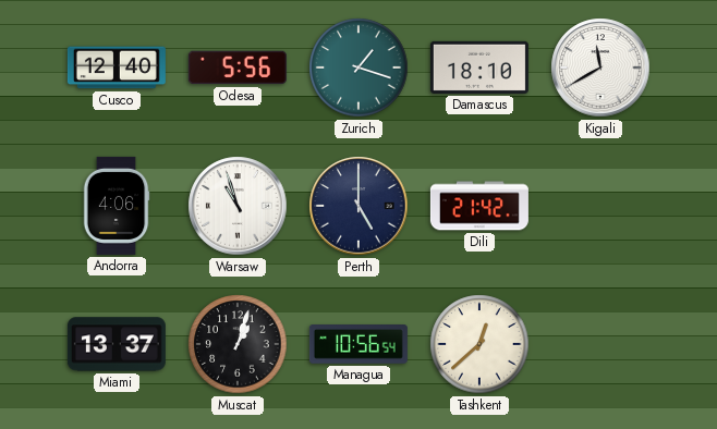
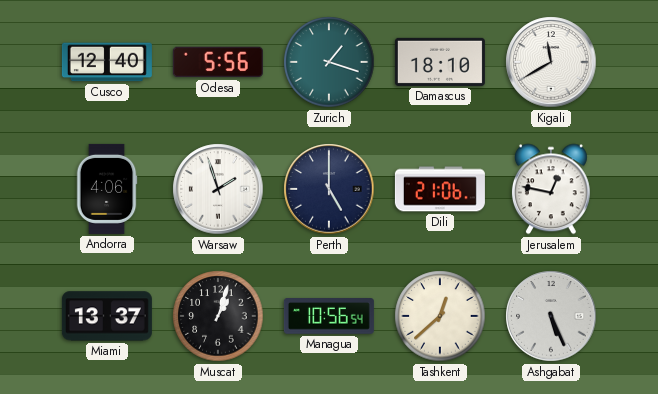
Warsaw: 10:57 -> 1:57
Dili: 21:42 -> 21:06
Jerusalem: none -> 12:47
Ashgabat: none -> 5:26
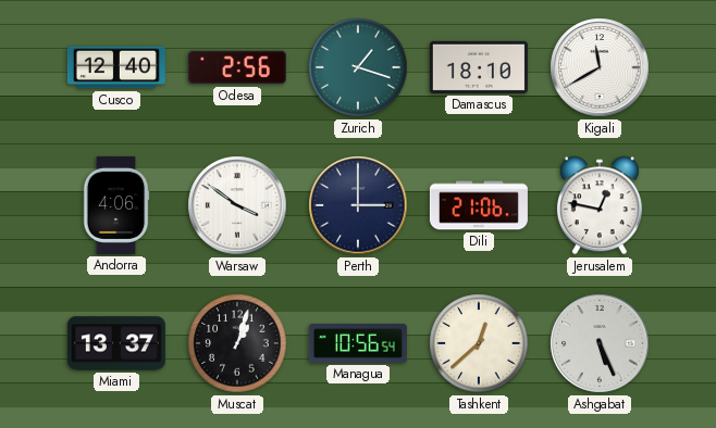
Odesa: 5:56 -> 2:56
Warsaw: 1:57 -> 3:51
Perth: 5:00 -> 3:00
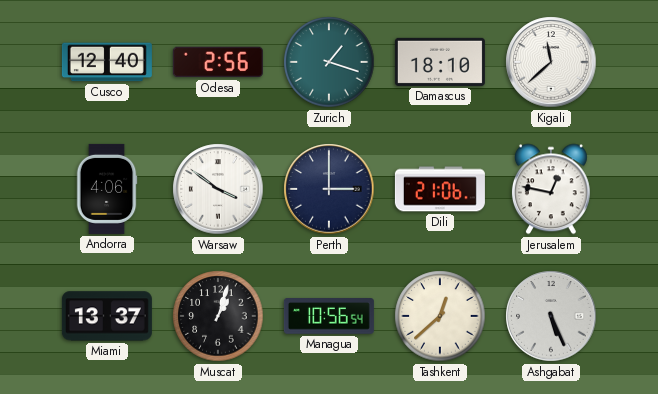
Kigali: 11:40 -> 11:38
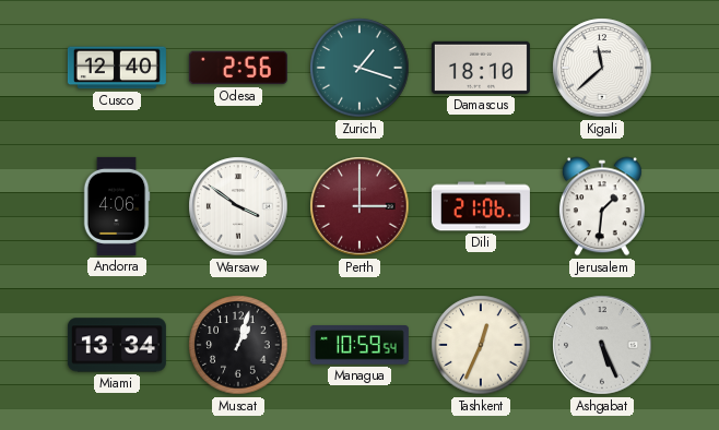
Perth dial: navy -> burgundy
Jerusalem: 12:47 -> 1:31
Miami: 13:37 -> 13:34
Managua: 10:56 -> 10:59
Tashkent: 12:38 -> 12:34
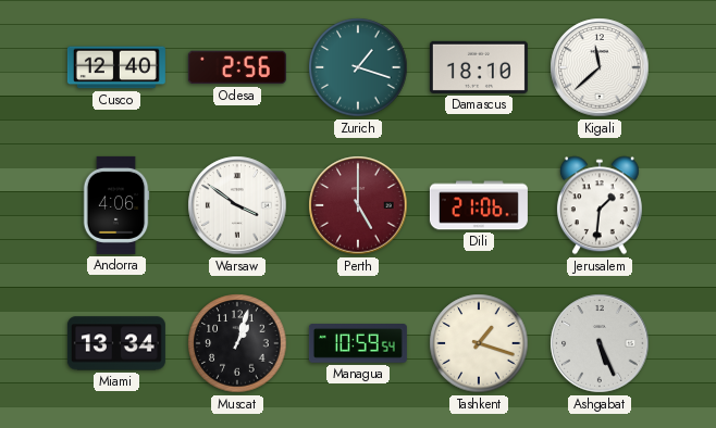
Perth: 3:00 -> 5:00
Tashkent: 12:34 -> 1:18
